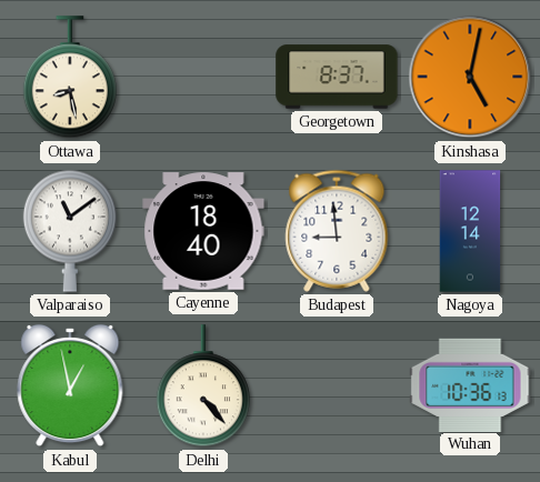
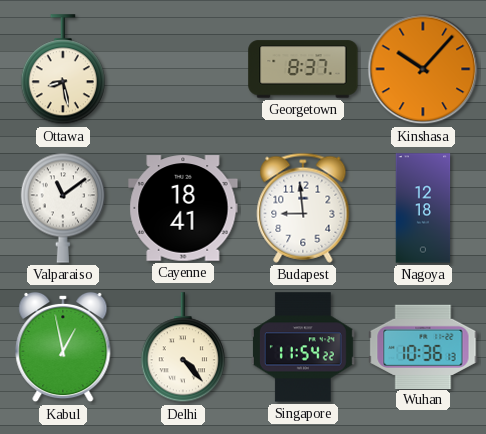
Kinshasa: 5:02 -> 10:07
Cayenne: 18:40 -> 18:41
Nagoya: 12:14 -> 12:18
Singapore: none -> 11:54
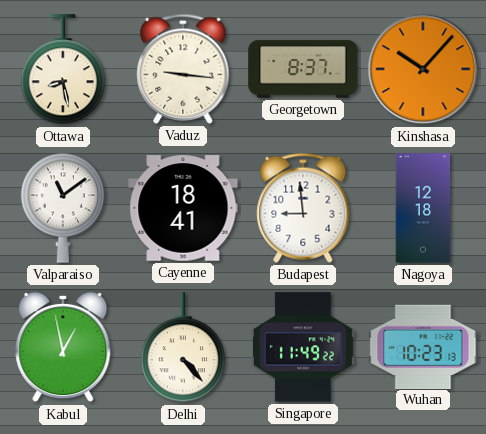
Vaduz: none -> 9:16
Singapore: 11:54 -> 11:49
Wuhan: 10:36 -> 10:23
